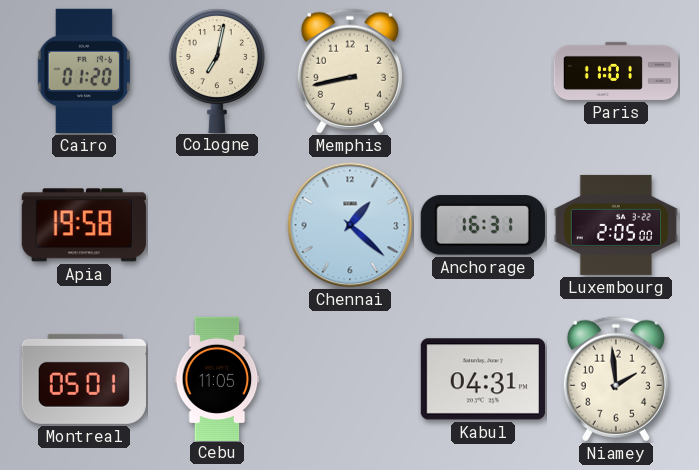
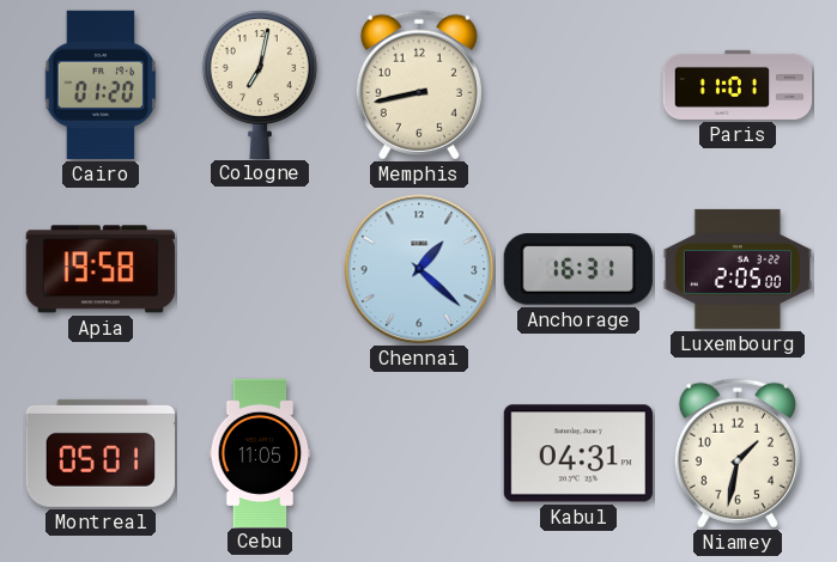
Niamey: 1:59 -> 1:32
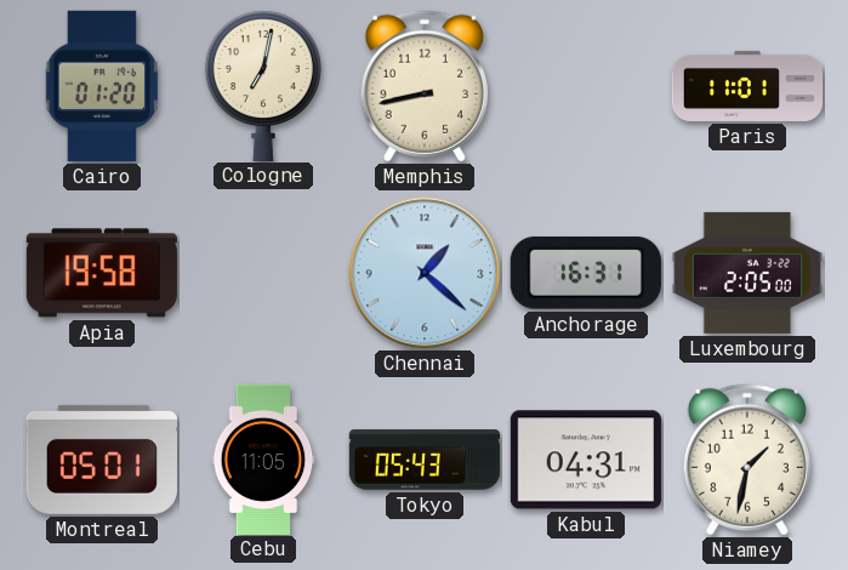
Tokyo: none -> 05:43
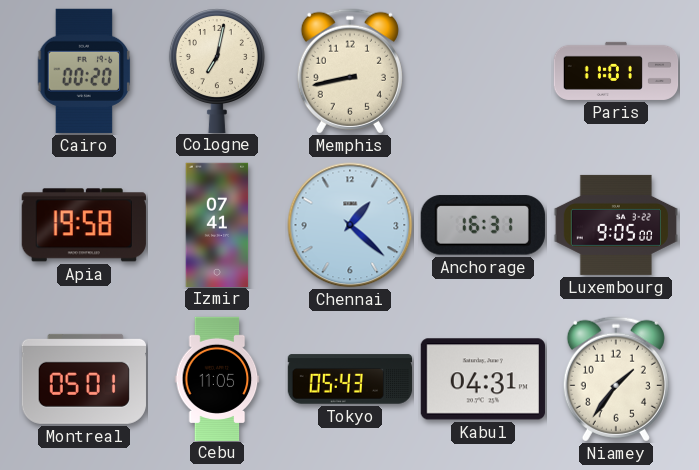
Cairo: 01:20 -> 00:20
Izmir: none -> 07:41
Luxembourg: 2:05 -> 9:05
Niamey: 1:32 -> 1:36
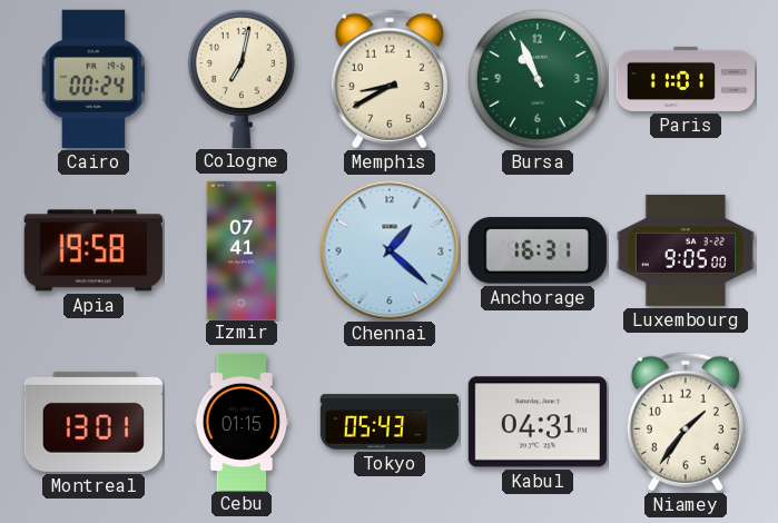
Cairo: 00:20 -> 00:24
Memphis: 8:43 -> 8:40
Bursa: none -> 10:56
Montreal: 05:01 -> 13:01
Cebu: 11:05 -> 01:15
